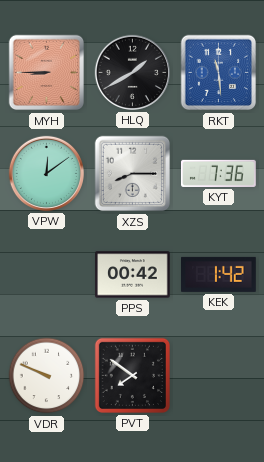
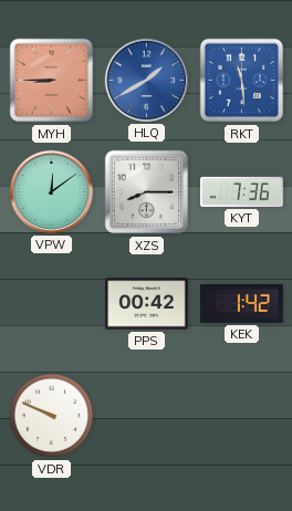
HLQ dial: black -> blue
PVT: 7:51 -> none
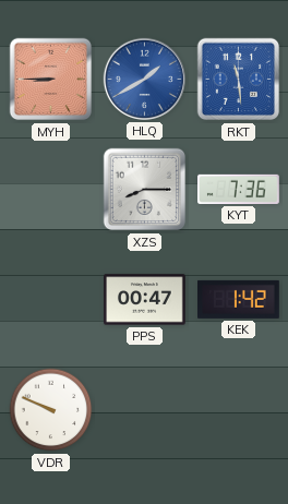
VPW: 12:09 -> none
PPS: 00:42 -> 00:47
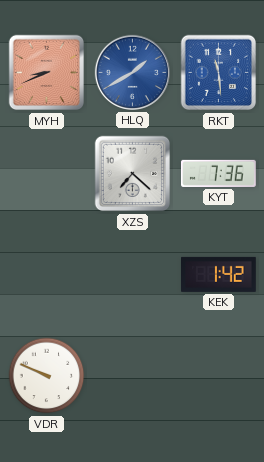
MYH: 8:45 -> 8:41
XZS: 8:15 -> 7:22
PPS: 00:47 -> none
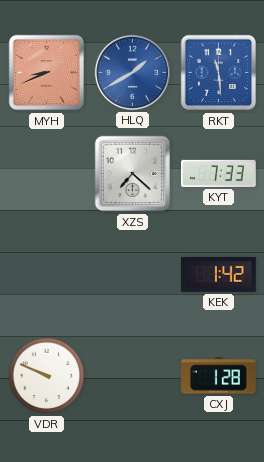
KYT: 7:36 -> 7:33
CXJ: none -> 1:28
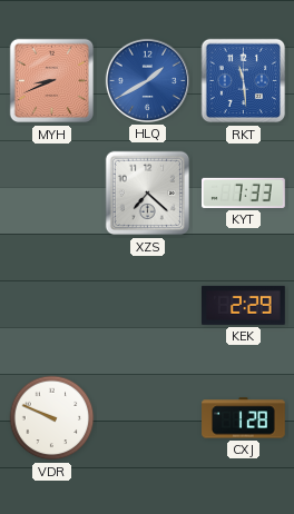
KEK: 1:42 -> 2:29
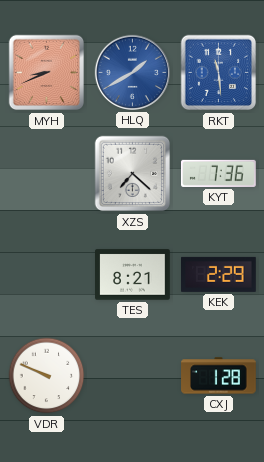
KYT: 7:33 -> 7:36
TES: none -> 8:21
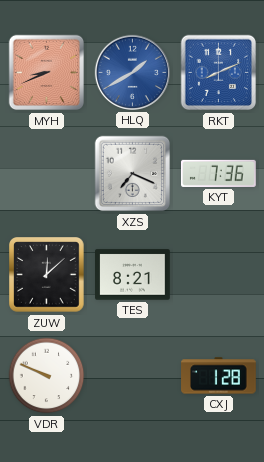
RKT: 11:29 -> 8:11
XZS: 7:22 -> 7:19
ZUW: none -> 12:08
KEK: 2:29 -> none
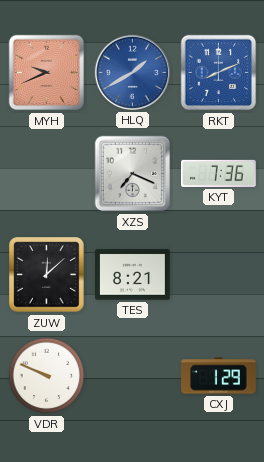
MYH: 8:41 -> 9:41
CXJ: 1:28 -> 1:29
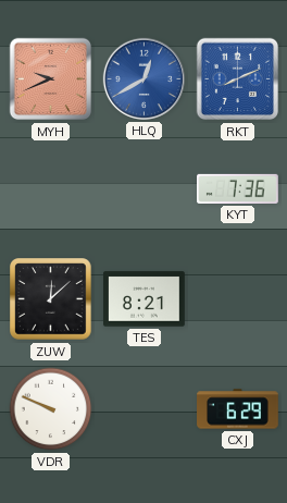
HLQ: 1:40 -> 12:40
XZS: 7:19 -> none
CXJ: 1:29 -> 6:29
